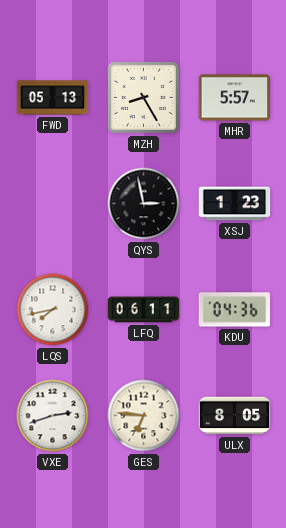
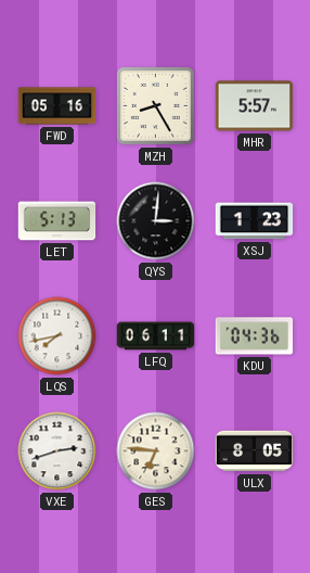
FWD: 05:13 -> 05:16
LET: none -> 5:13
QYS: 2:58 -> 3:01
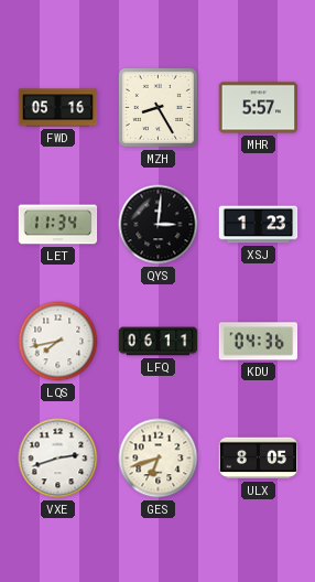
LET: 5:13 -> 11:34
GES: 6:46 -> 6:42
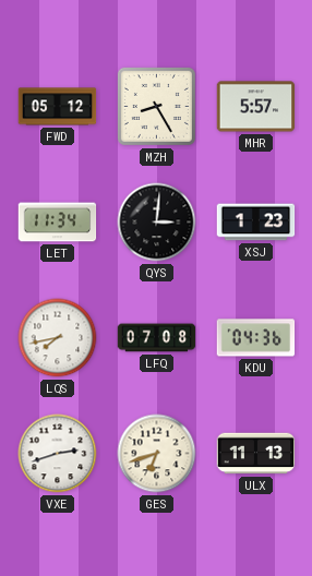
FWD: 05:16 -> 05:12
LFQ: 06:11 -> 07:08
ULX: 8:05 -> 11:13
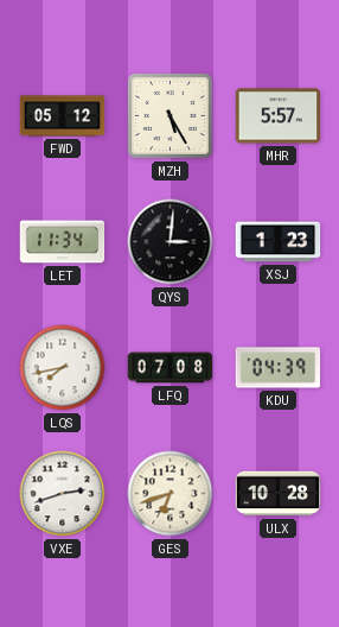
MZH: 8:25 -> 5:25
KDU: 04:36 -> 04:39
ULX: 11:13 -> 10:28
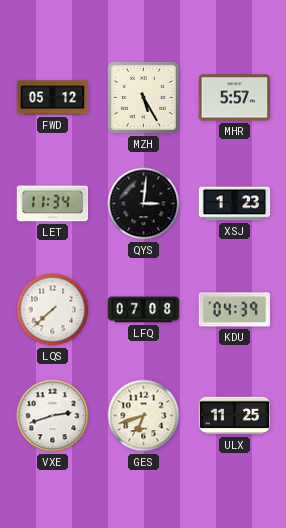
LQS: 7:43 -> 7:38
ULX: 10:28 -> 11:25
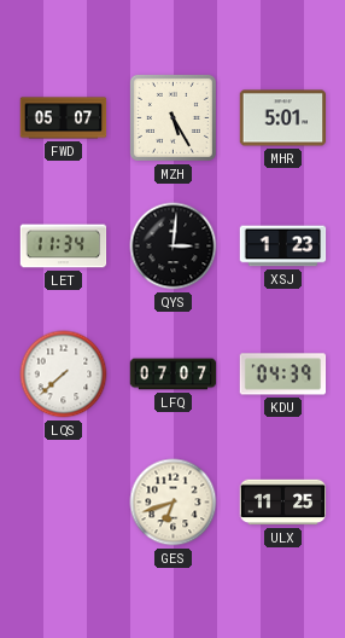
FWD: 05:12 -> 05:07
MHR: 5:57 -> 5:01
LFQ: 07:08 -> 07:07
VXE: 2:42 -> none
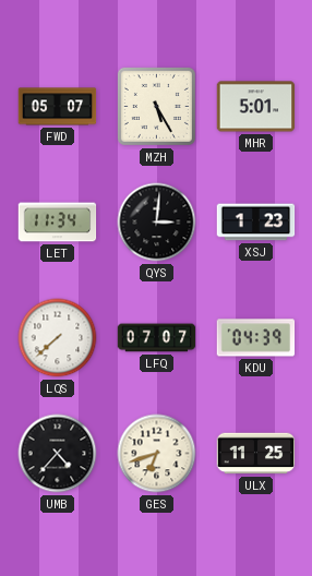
UMB: none -> 4:37
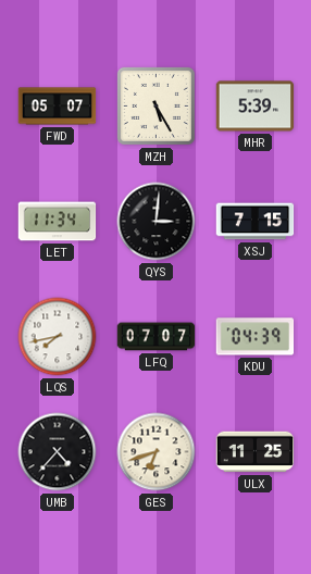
MHR: 5:01 -> 5:39
XSJ: 1:23 -> 7:15
LQS: 7:38 -> 7:43
